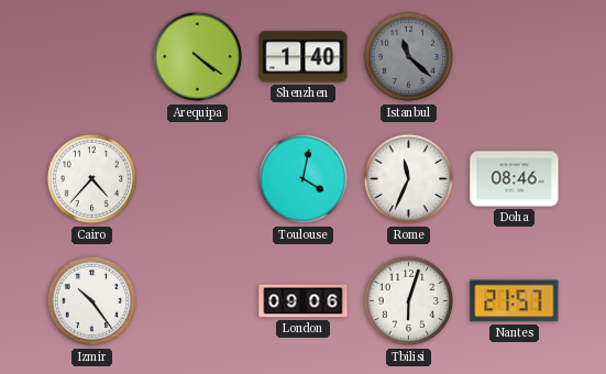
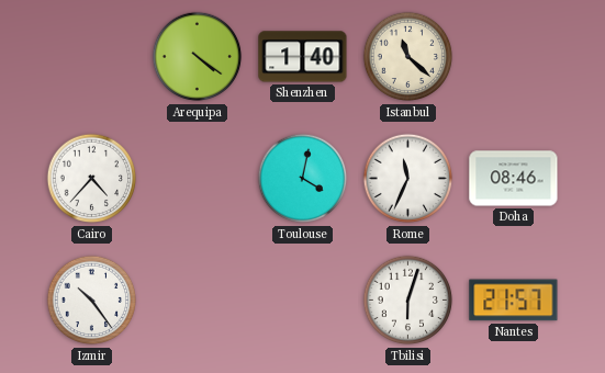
Istanbul dial: grey -> cream
London: 09:06 -> none
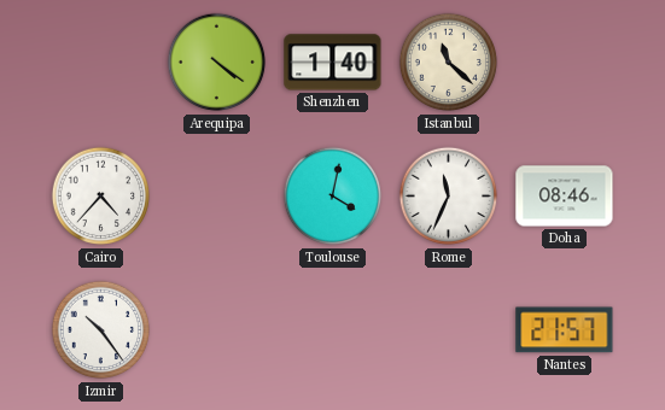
Tbilisi: 6:03 -> none
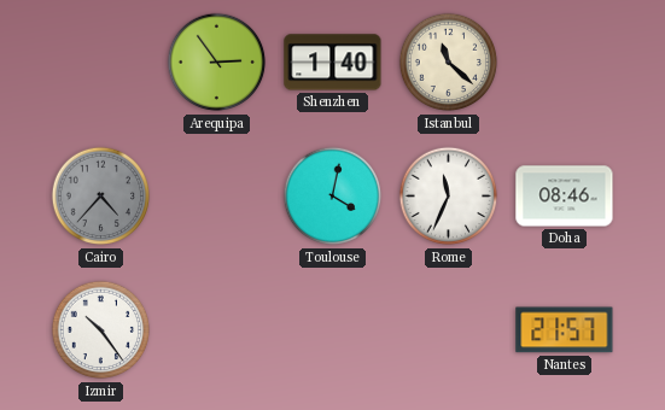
Arequipa: 4:21 -> 2:54
Cairo dial: white -> grey
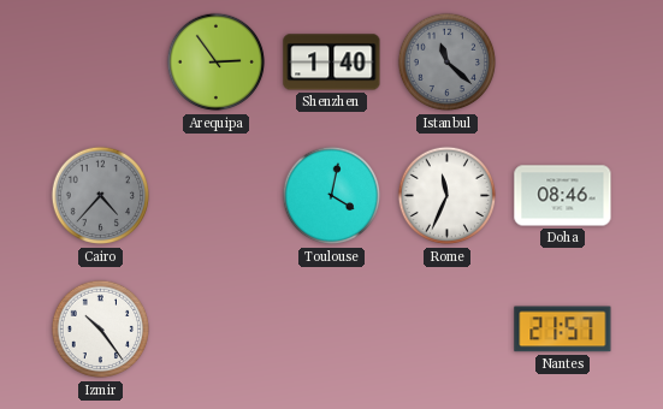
Istanbul dial: cream -> grey
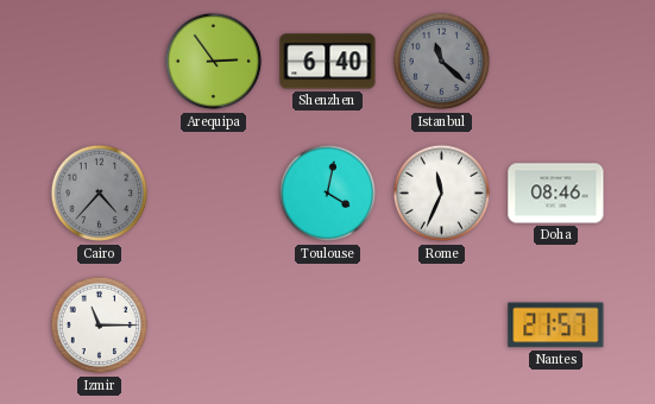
Shenzhen: 1:40 -> 6:40
Izmir: 10:24 -> 11:15
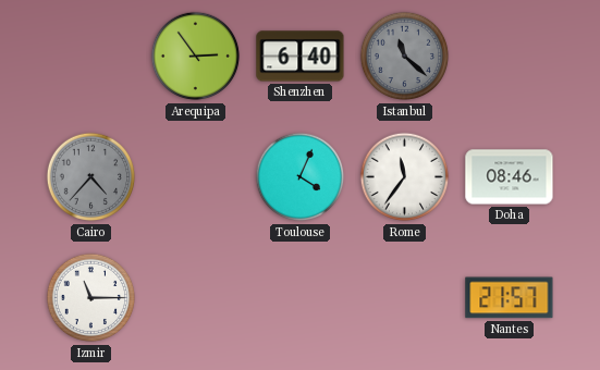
Toulouse: 4:02 -> 4:04
Rome: 11:34 -> 11:36
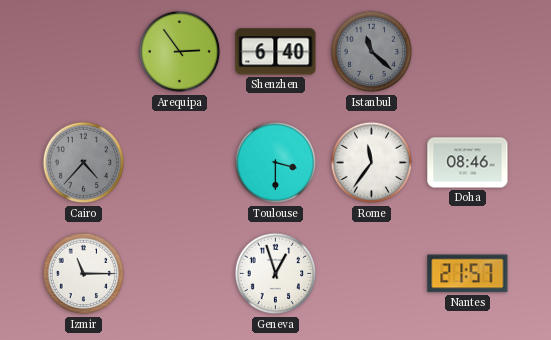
Toulouse: 4:04 -> 3:30
Geneva: none -> 12:57
